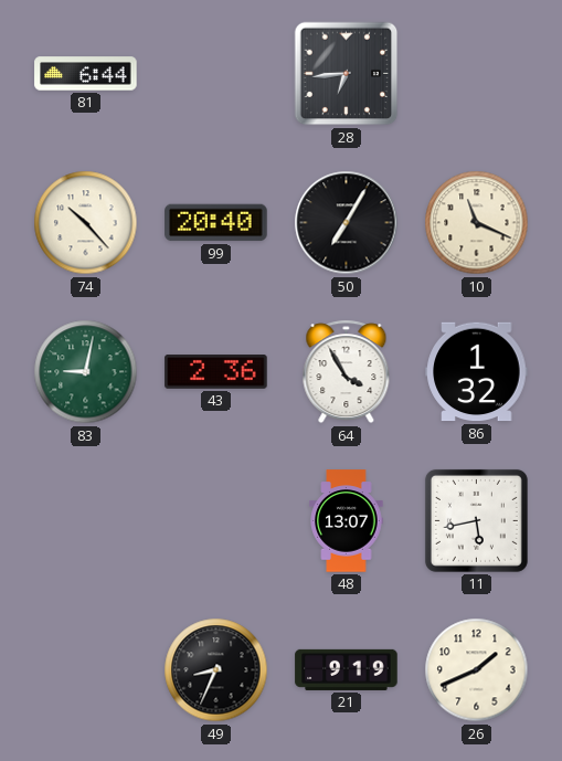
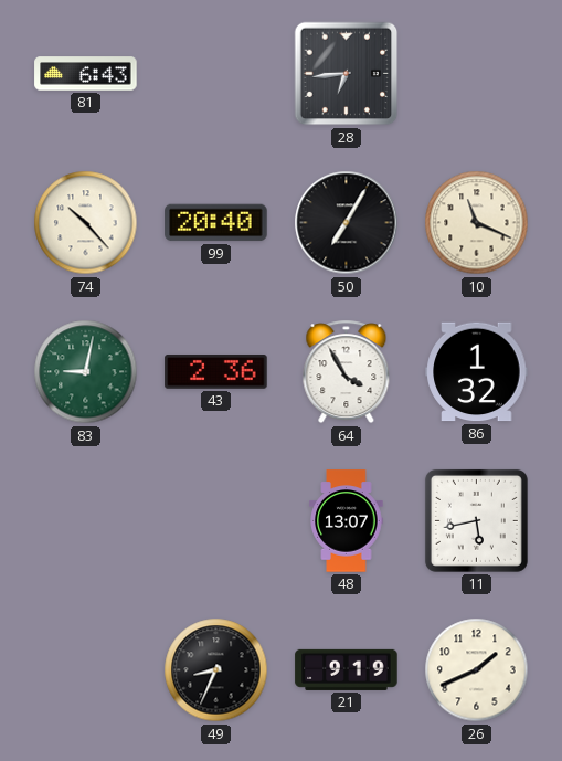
81: 6:44 -> 6:43
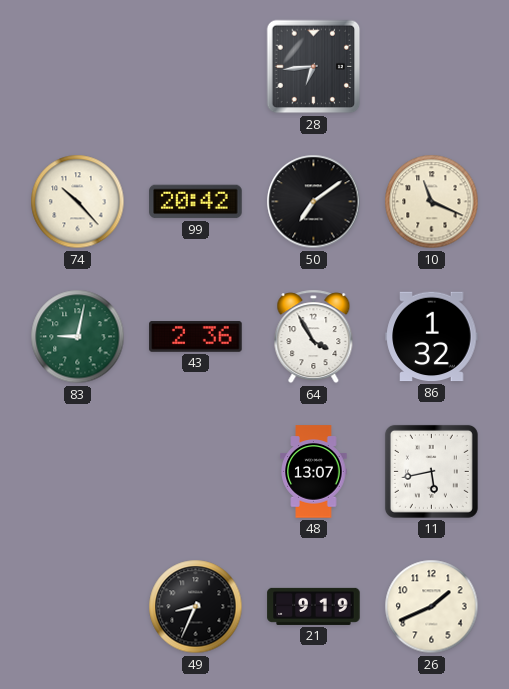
81: 6:43 -> none
99: 20:40 -> 20:42
50: 7:05 -> 7:09
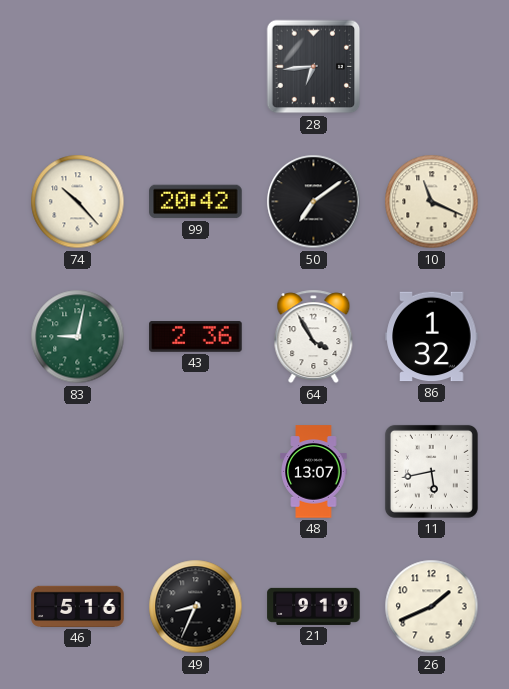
46: none -> 5:16
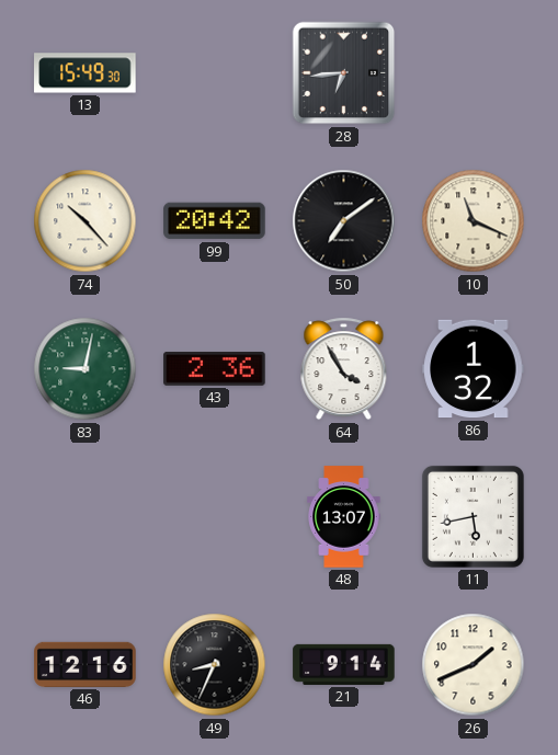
13: none -> 15:49
46: 5:16 -> 12:16
21: 9:19 -> 9:14
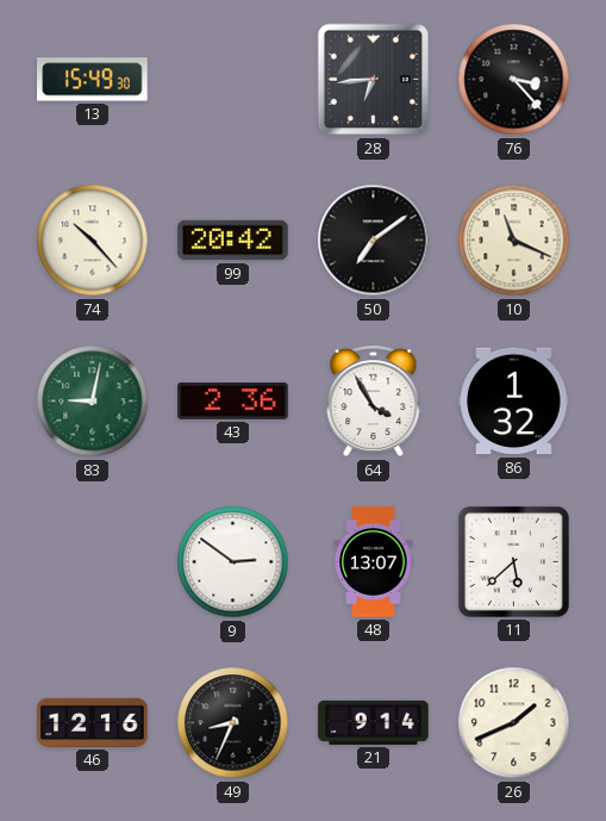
76: none -> 3:23
9: none -> 2:51
11: 5:43 -> 5:38
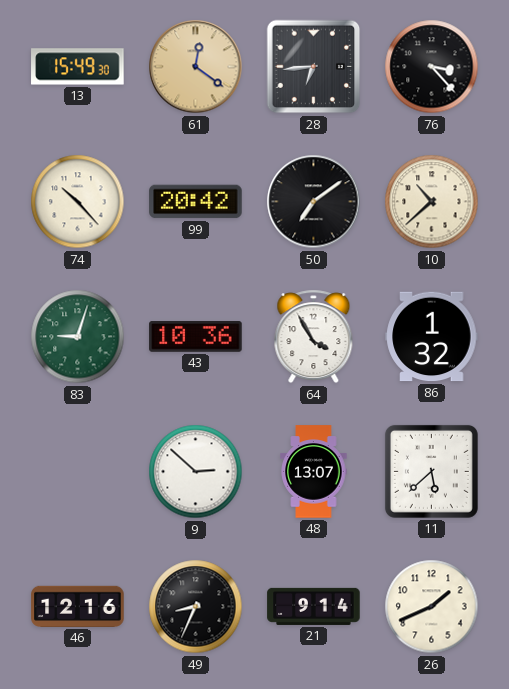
61: none -> 12:21
10: 11:19 -> 10:38
83: 9:02 -> 9:03
43: 2:36 -> 10:36
9: 2:51 -> 2:52
